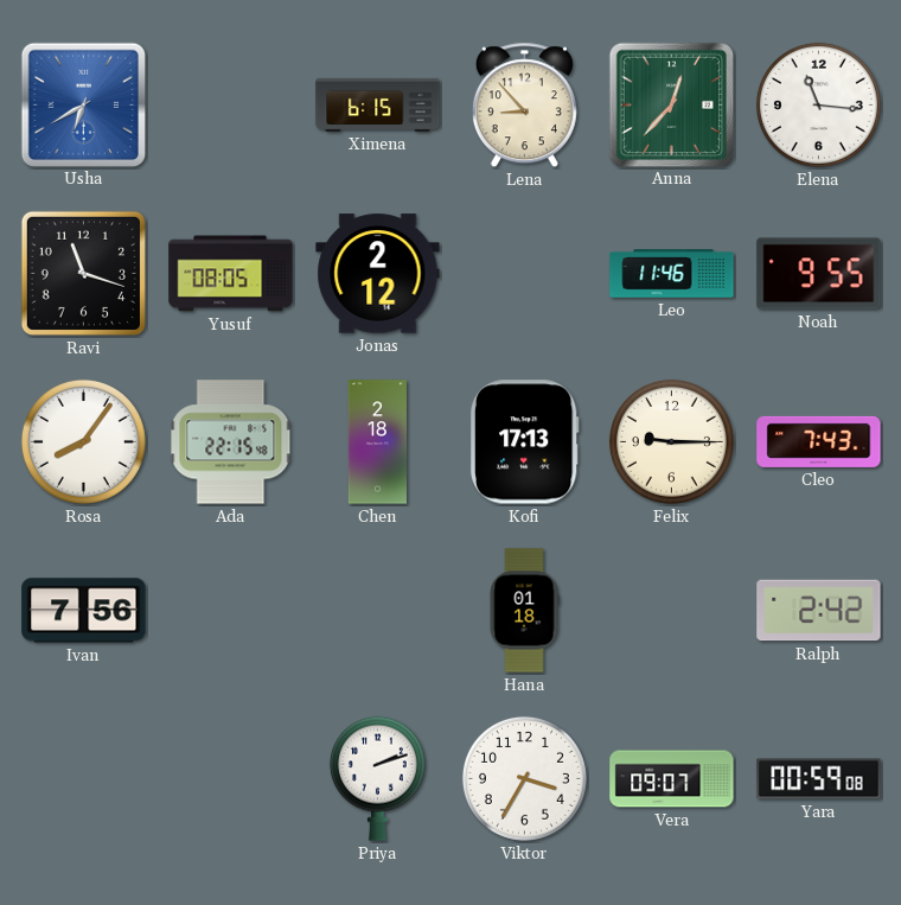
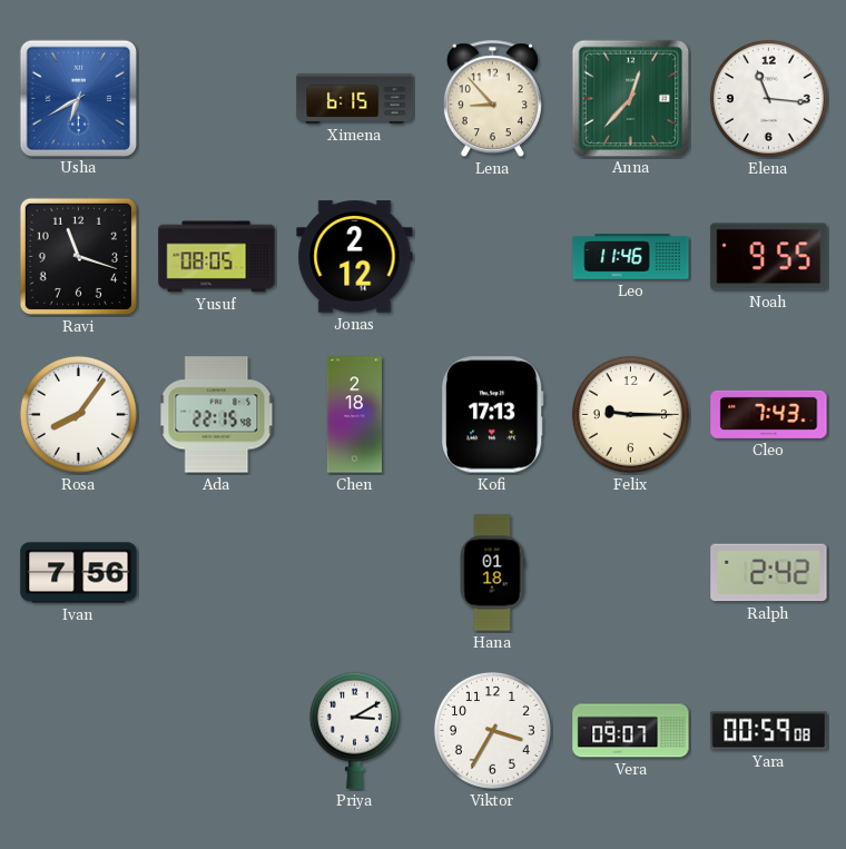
Priya: 2:12 -> 3:10
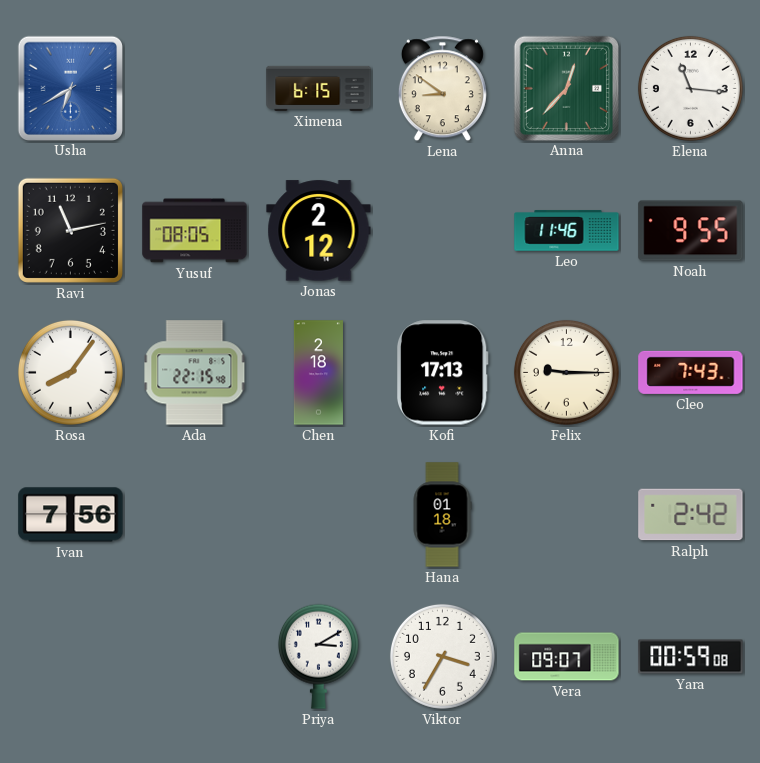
Lena: 8:53 -> 8:51
Ravi: 11:18 -> 11:13
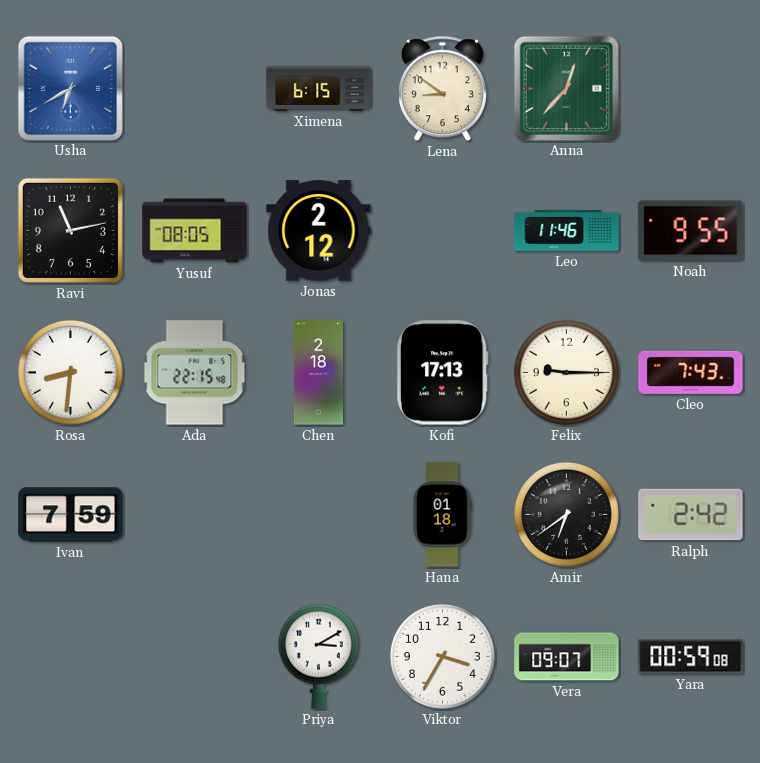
Elena: 11:16 -> none
Rosa: 8:06 -> 8:31
Ivan: 7:56 -> 7:59
Amir: none -> 6:39
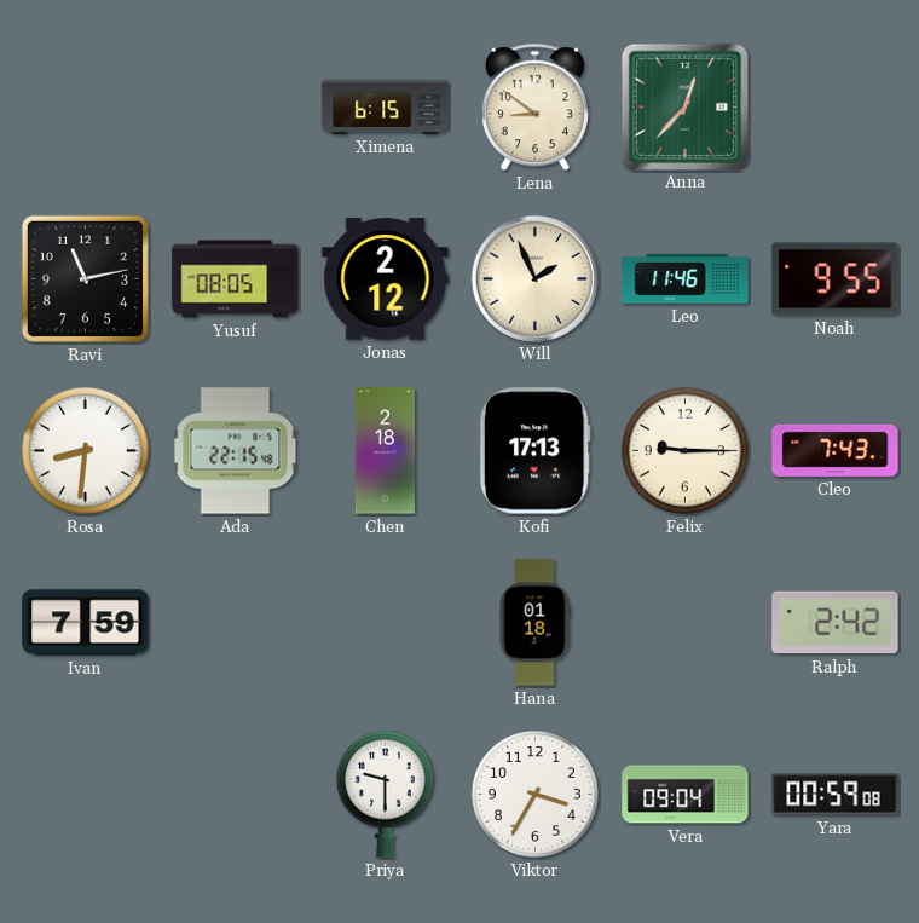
Usha: 6:40 -> none
Will: none -> 1:56
Amir: 6:39 -> none
Priya: 3:10 -> 9:30
Vera: 09:07 -> 09:04
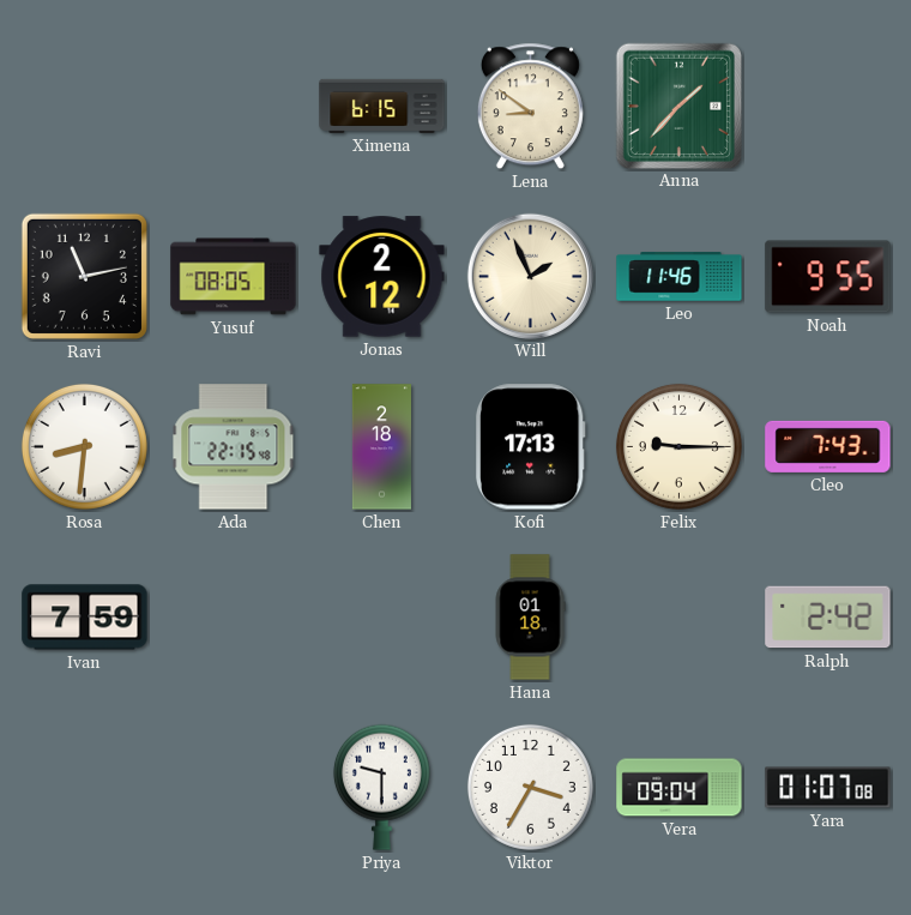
Anna: 12:37 -> 1:37
Yara: 00:59 -> 01:07
